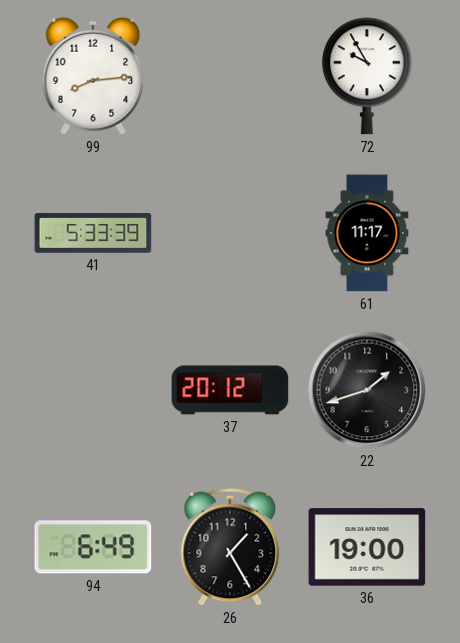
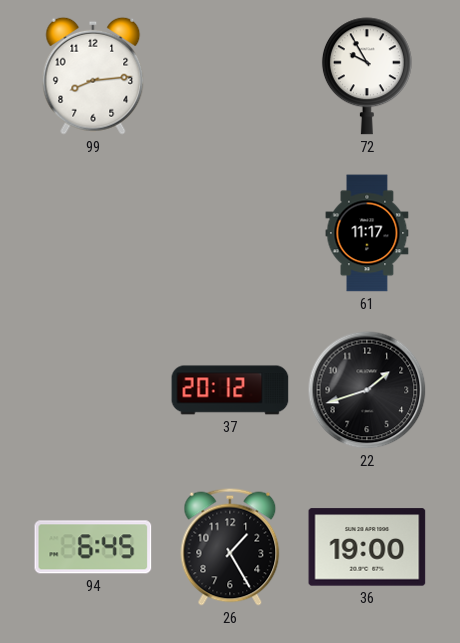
41: 5:33 -> none
94: 6:49 -> 6:45
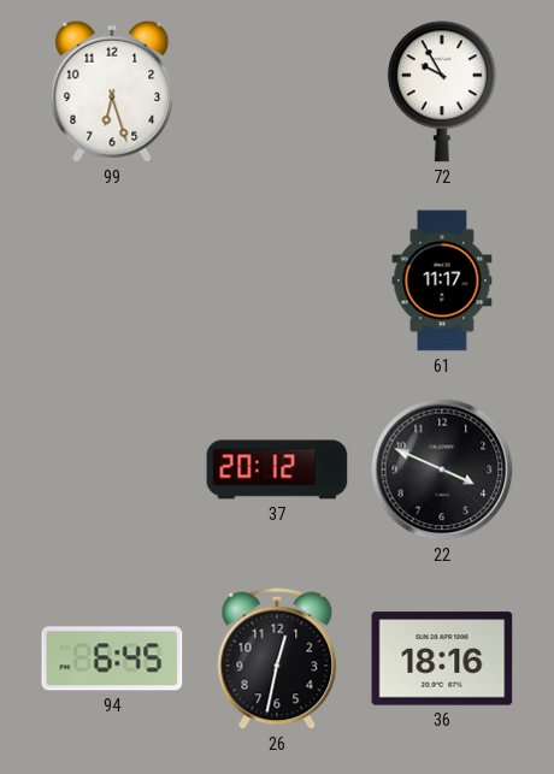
99: 8:14 -> 6:27
22: 1:42 -> 3:49
26: 1:25 -> 12:32
36: 19:00 -> 18:16
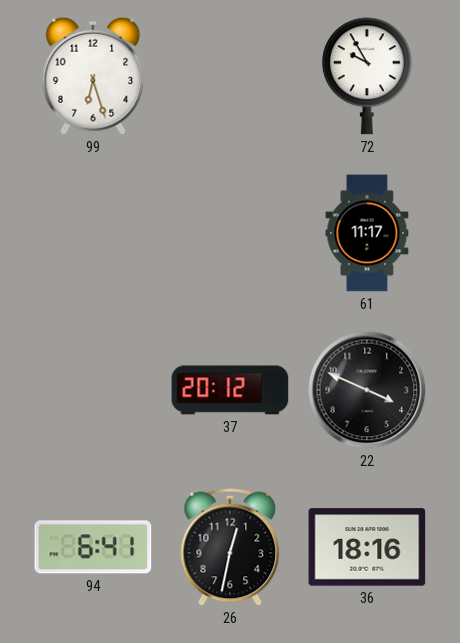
94: 6:45 -> 6:41
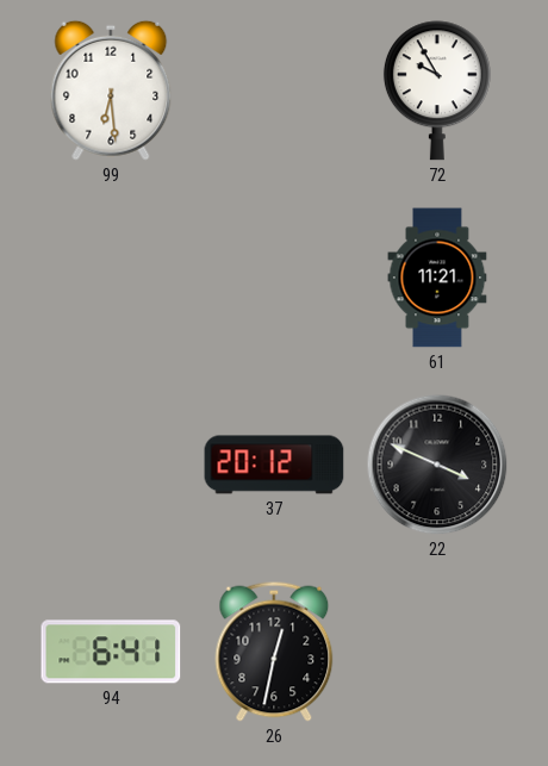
99: 6:27 -> 6:29
61: 11:17 -> 11:21
36: 18:16 -> none
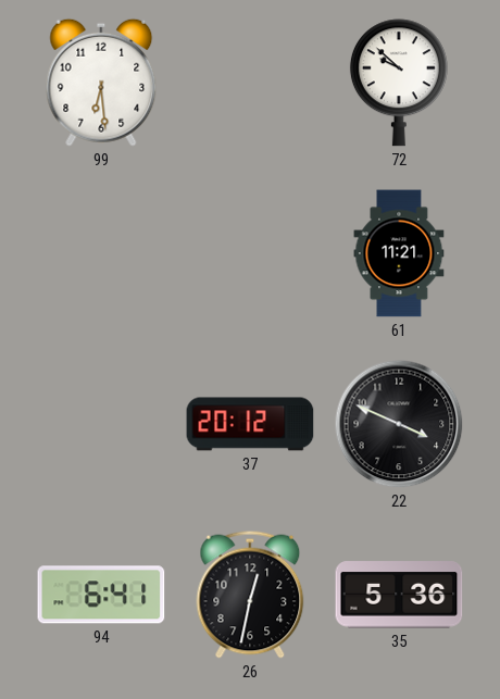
72: 9:55 -> 9:52
35: none -> 5:36
